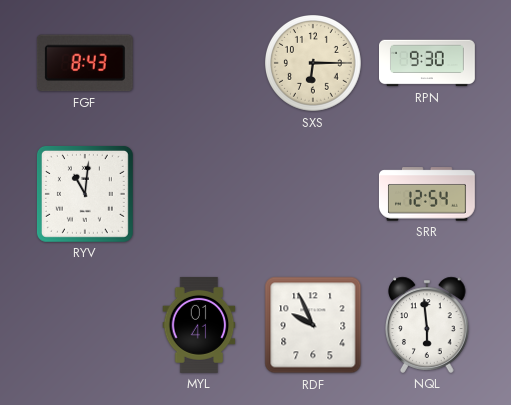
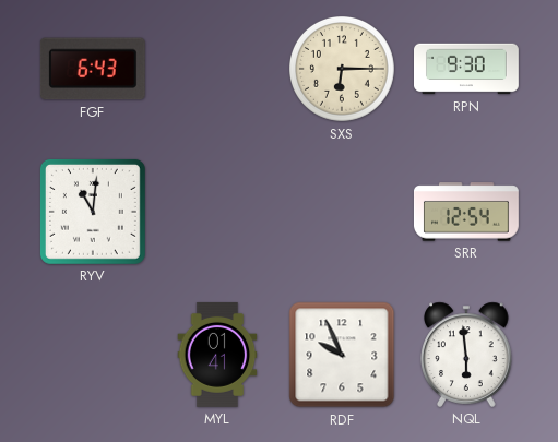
FGF: 8:43 -> 6:43
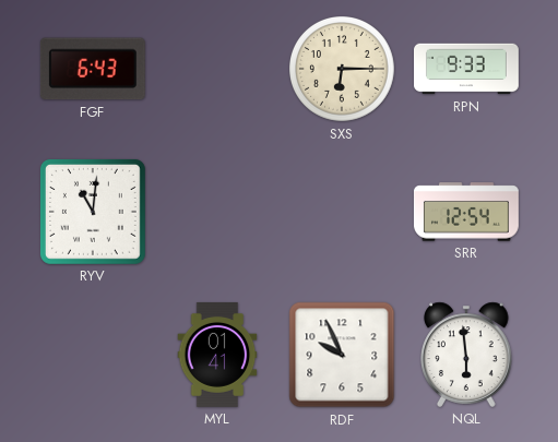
RPN: 9:30 -> 9:33
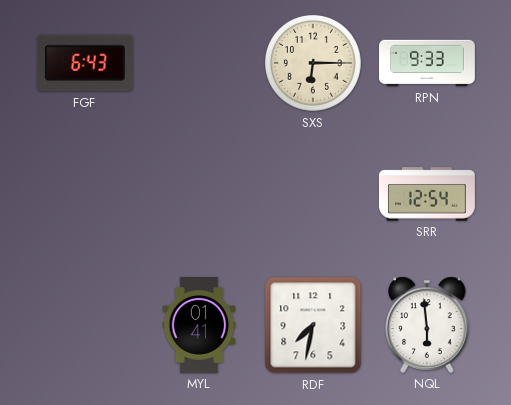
RYV: 11:01 -> none
RDF: 9:56 -> 7:32
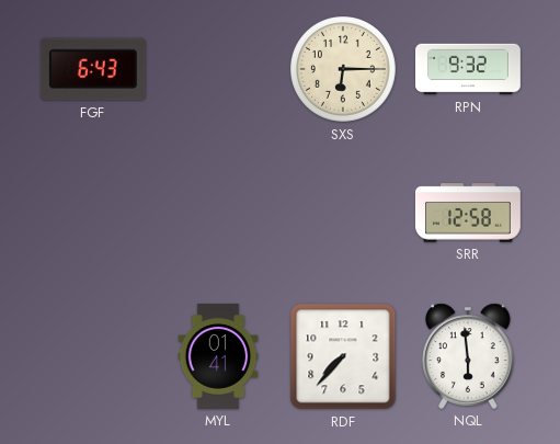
RPN: 9:33 -> 9:32
SRR: 12:54 -> 12:58
RDF: 7:32 -> 7:37
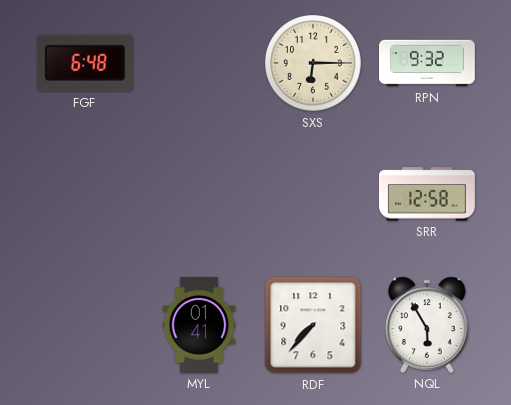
FGF: 6:43 -> 6:48
NQL: 5:59 -> 5:55
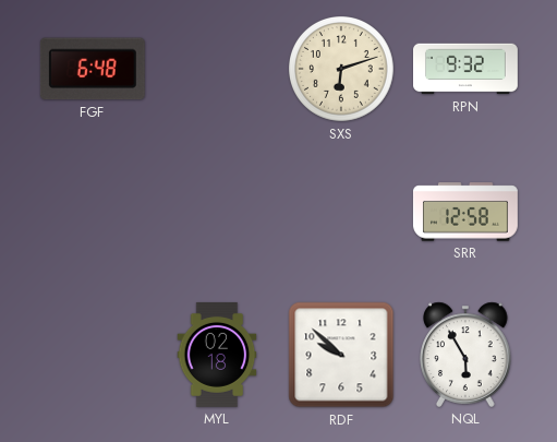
SXS: 6:15 -> 6:12
MYL: 01:41 -> 02:18
RDF: 7:37 -> 9:52
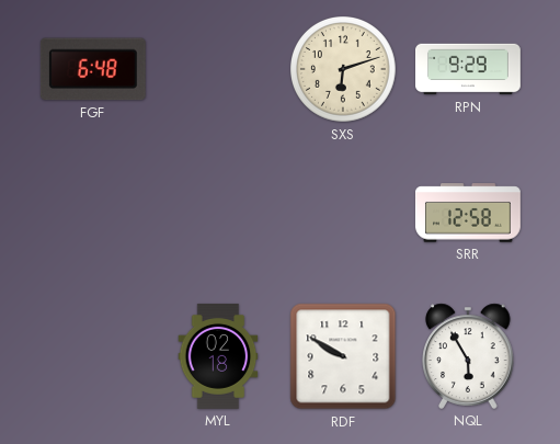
RPN: 9:32 -> 9:29
RDF: 9:52 -> 9:50
